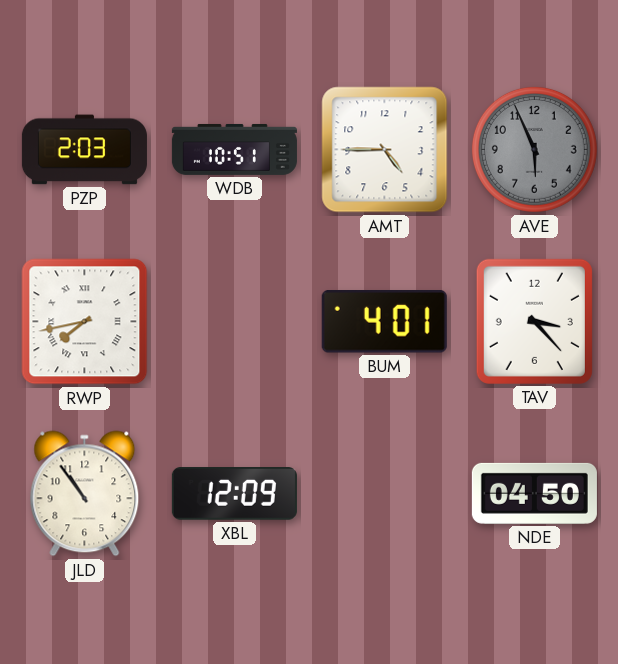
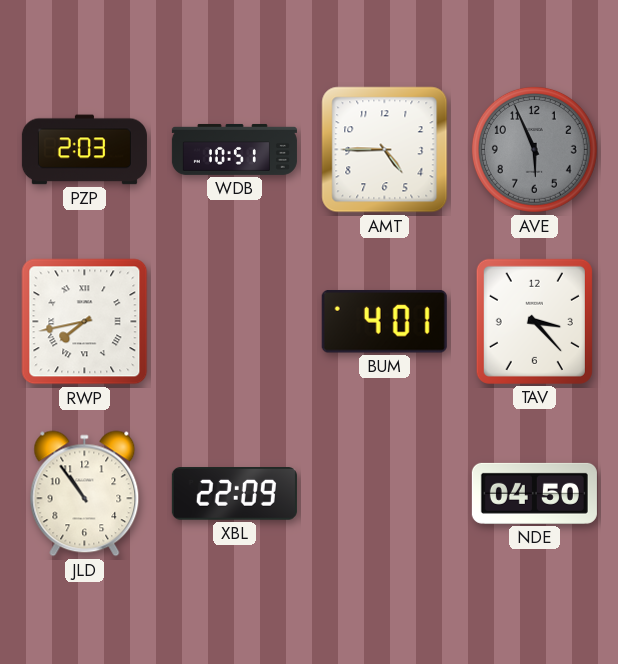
XBL: 12:09 -> 22:09
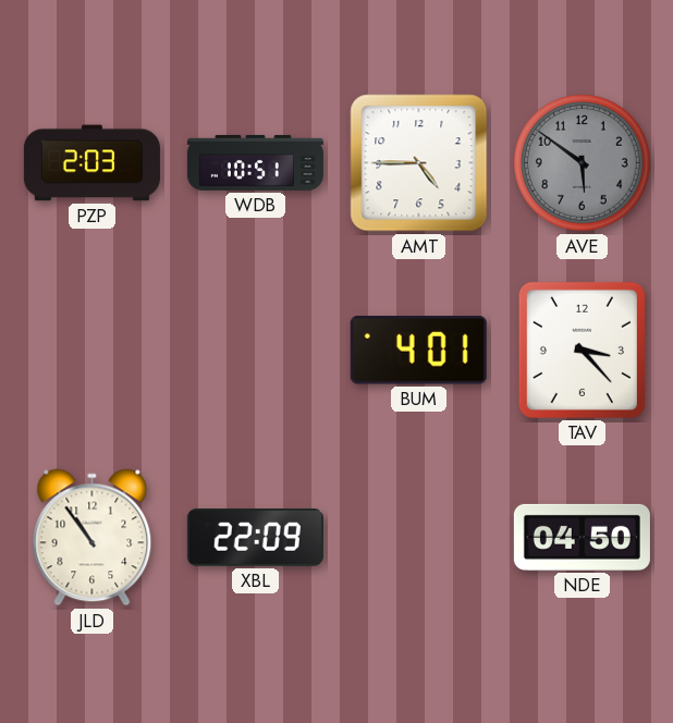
AVE: 5:56 -> 5:51
RWP: 7:43 -> none
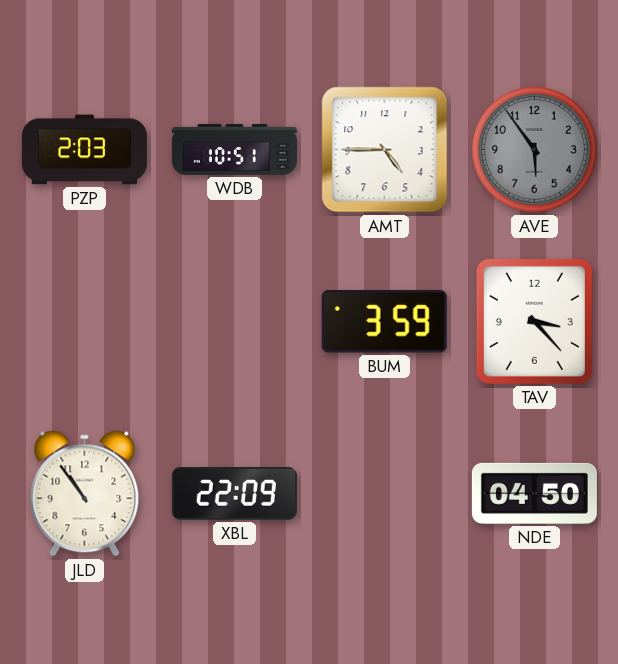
AVE: 5:51 -> 5:54
BUM: 4:01 -> 3:59
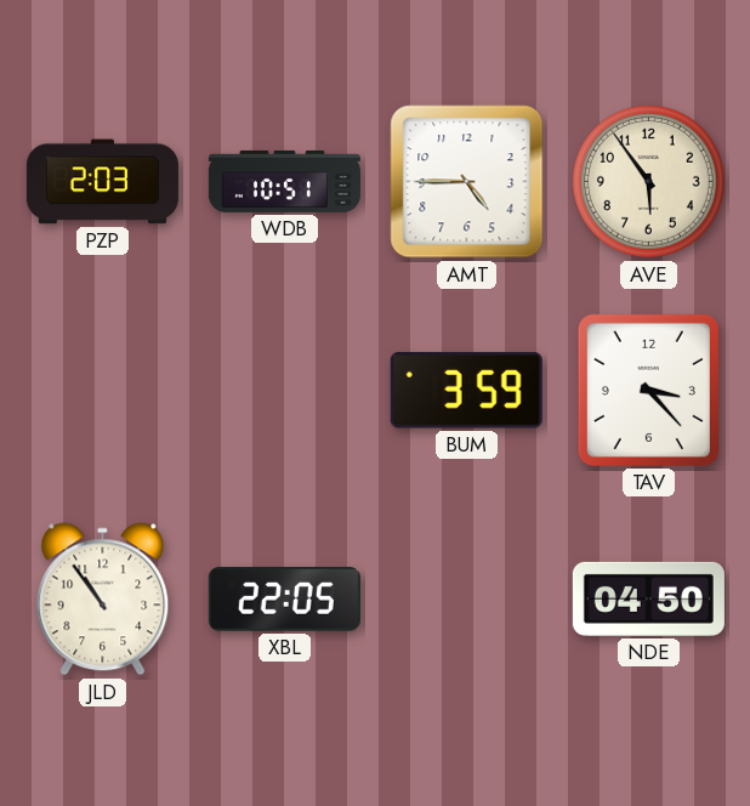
AVE dial: grey -> cream
XBL: 22:09 -> 22:05
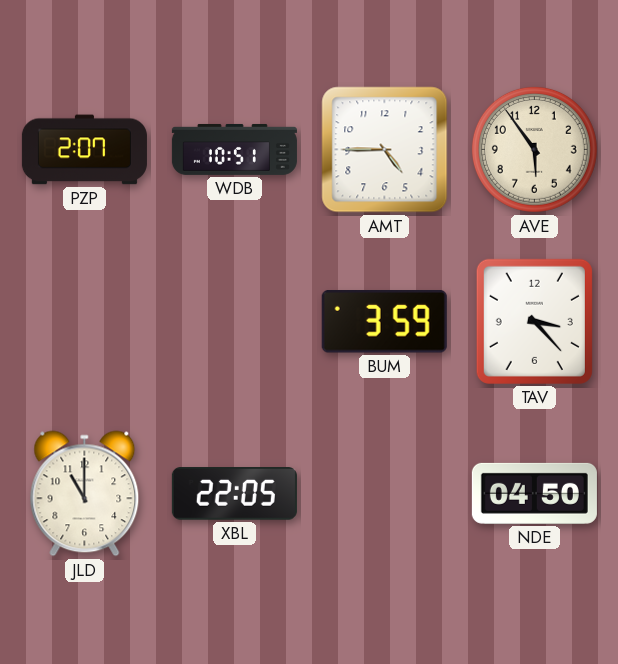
PZP: 2:03 -> 2:07
JLD: 10:54 -> 11:00
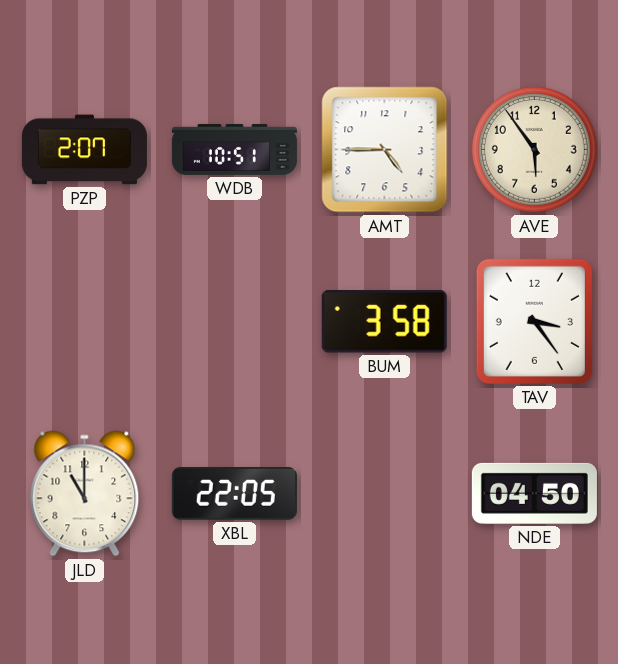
BUM: 3:59 -> 3:58
TAV: 3:23 -> 3:24
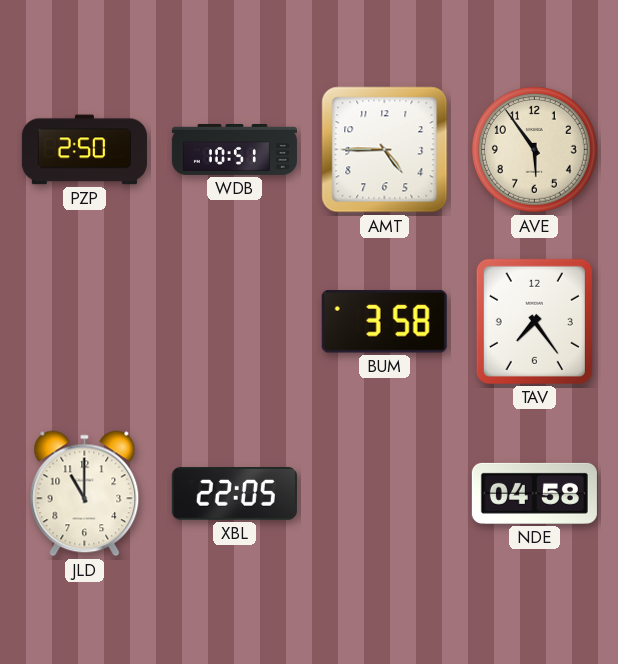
PZP: 2:07 -> 2:50
TAV: 3:24 -> 7:24
NDE: 04:50 -> 04:58
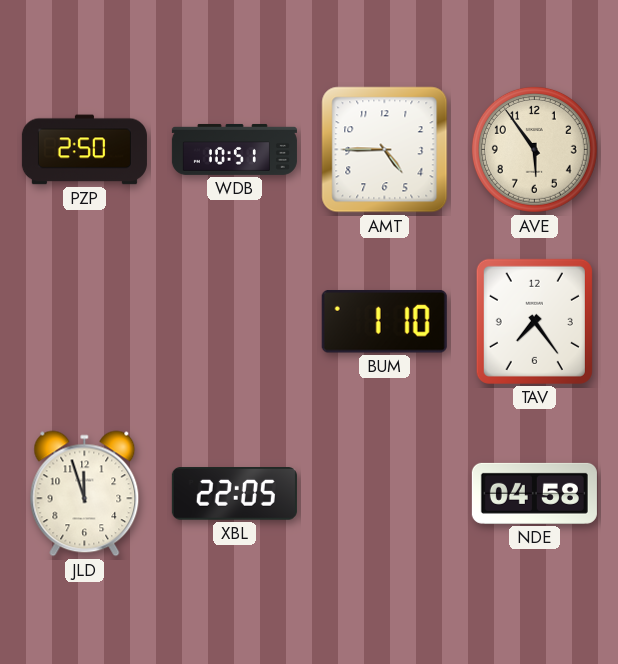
BUM: 3:58 -> 1:10
JLD: 11:00 -> 11:57
